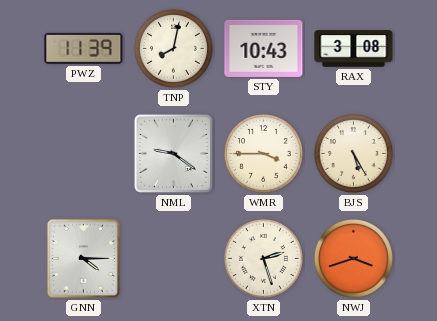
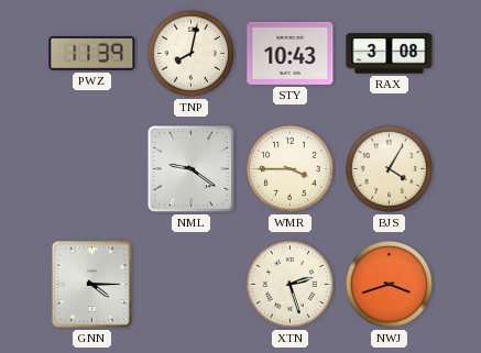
BJS: 5:25 -> 4:05
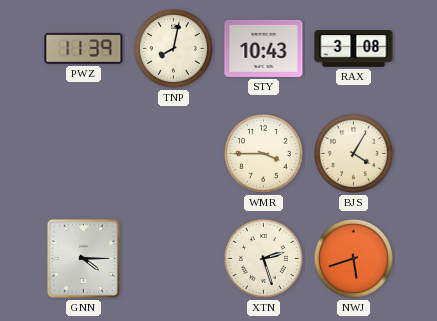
NML: 9:21 -> none
NWJ: 3:42 -> 5:42
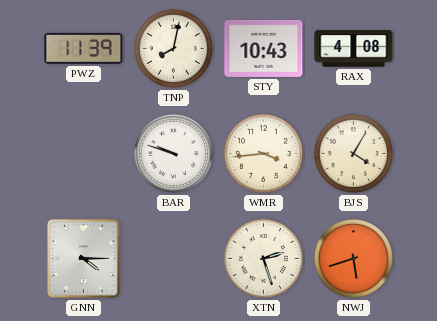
RAX: 3:08 -> 4:08
BAR: none -> 9:48
WMR: 3:45 -> 3:44
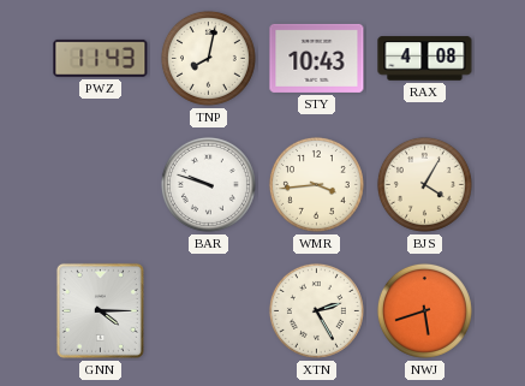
PWZ: 11:39 -> 11:43
XTN: 2:27 -> 2:25
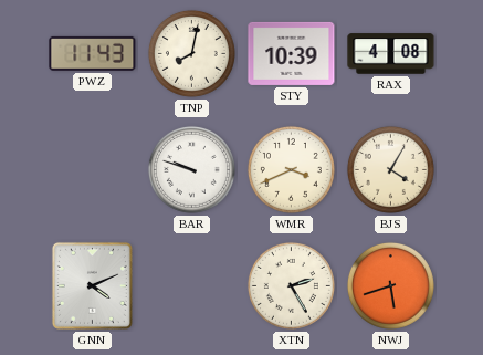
STY: 10:43 -> 10:39
WMR: 3:44 -> 3:41
GNN: 4:15 -> 4:11
